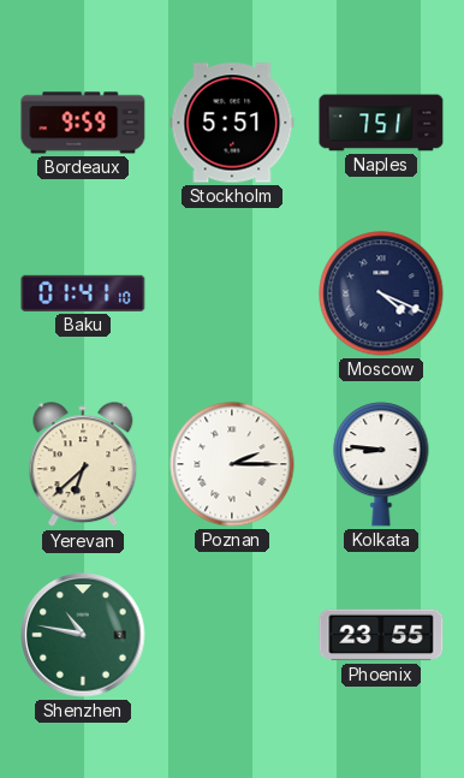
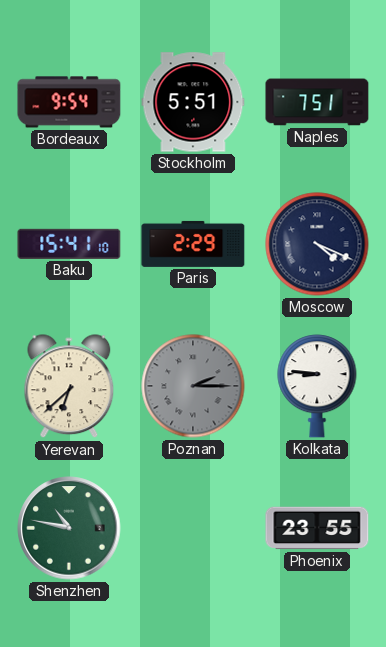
Bordeaux: 9:59 -> 9:54
Baku: 01:41 -> 15:41
Paris: none -> 2:29
Poznan dial: white -> grey
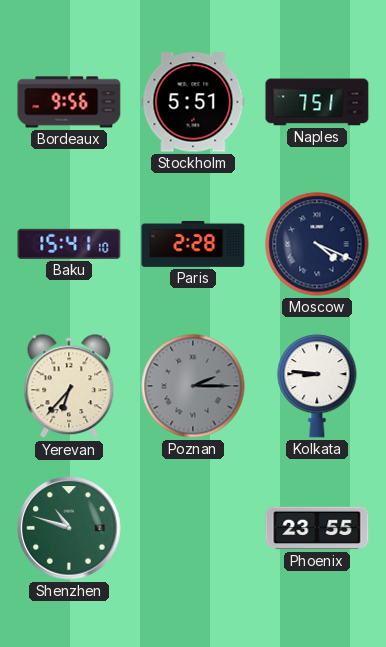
Bordeaux: 9:54 -> 9:56
Paris: 2:29 -> 2:28
Yerevan: 6:38 -> 6:37
Shenzhen: 10:47 -> 10:48
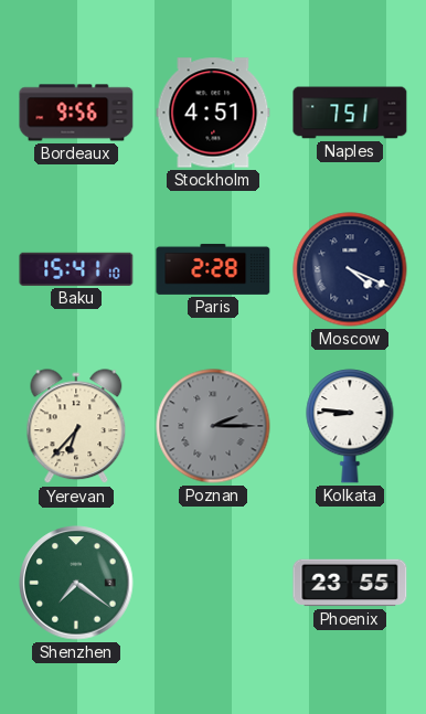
Stockholm: 5:51 -> 4:51
Shenzhen: 10:48 -> 7:21
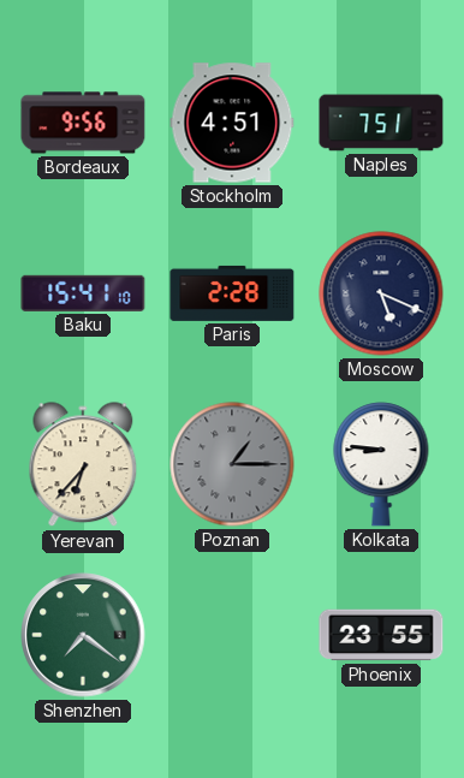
Moscow: 4:19 -> 5:19
Poznan: 2:15 -> 1:15
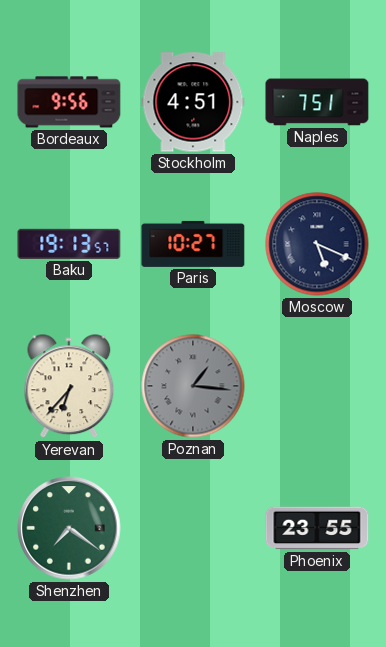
Baku: 15:41 -> 19:13
Paris: 2:28 -> 10:27
Poznan: 1:15 -> 1:16
Kolkata: 8:46 -> none
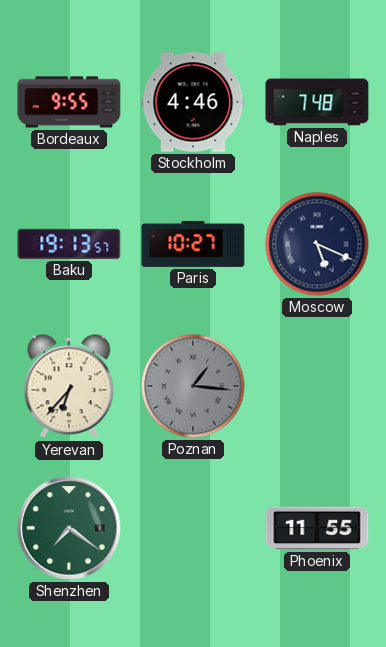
Bordeaux: 9:56 -> 9:55
Stockholm: 4:51 -> 4:46
Naples: 7:51 -> 7:48
Phoenix: 23:55 -> 11:55
